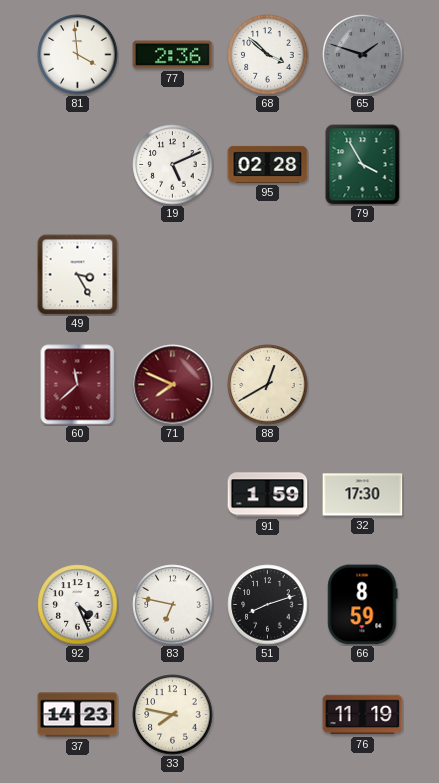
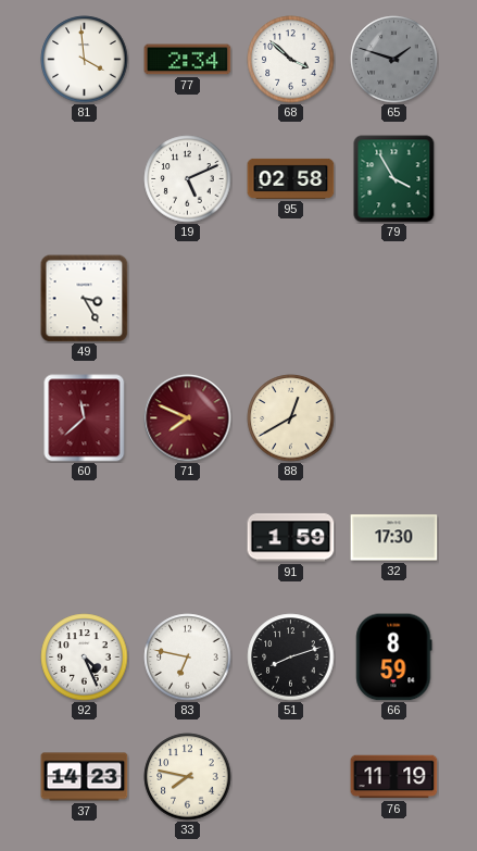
77: 2:36 -> 2:34
95: 02:28 -> 02:58
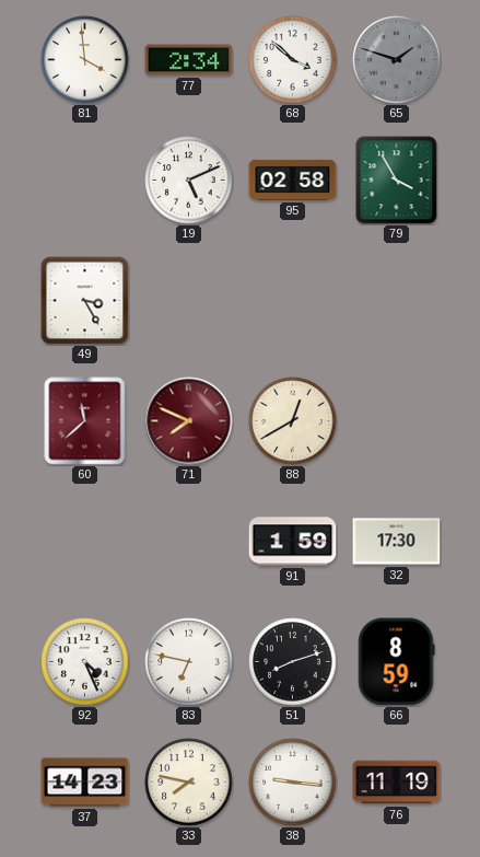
38: none -> 9:16
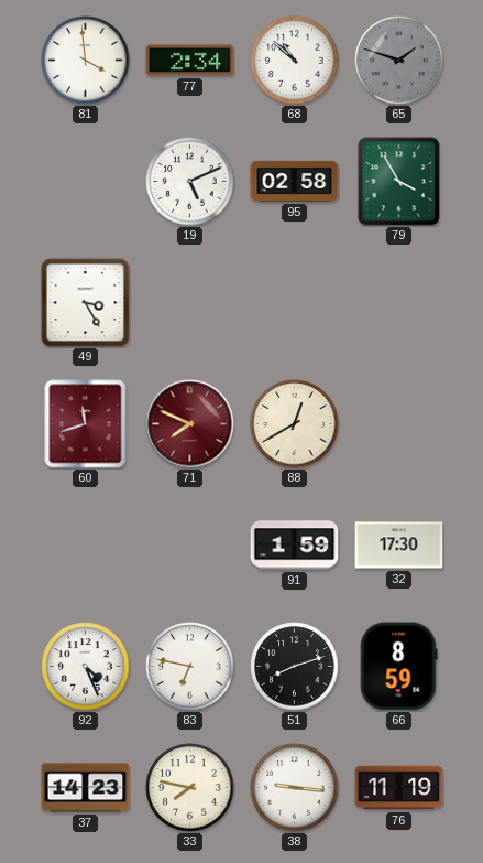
68: 3:52 -> 10:52
60: 11:38 -> 11:42
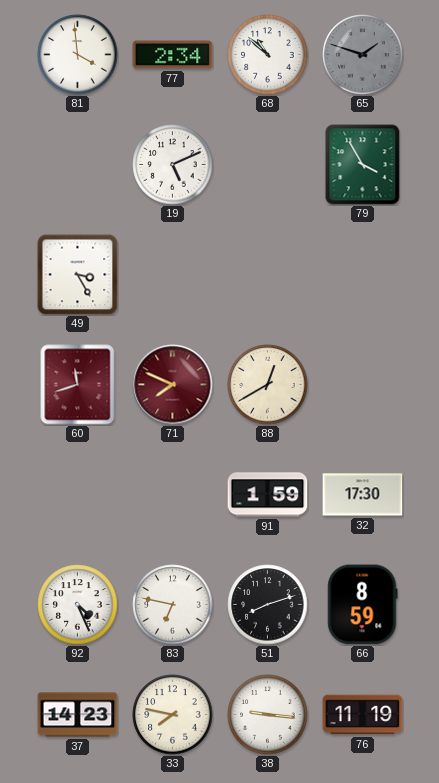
95: 02:58 -> none
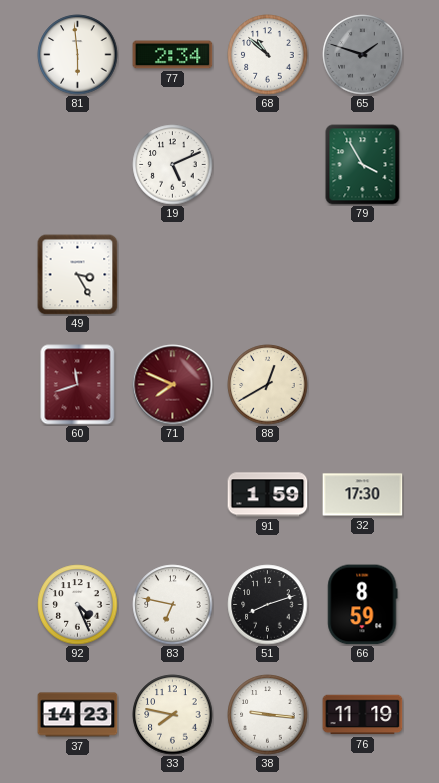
81: 3:59 -> 5:59
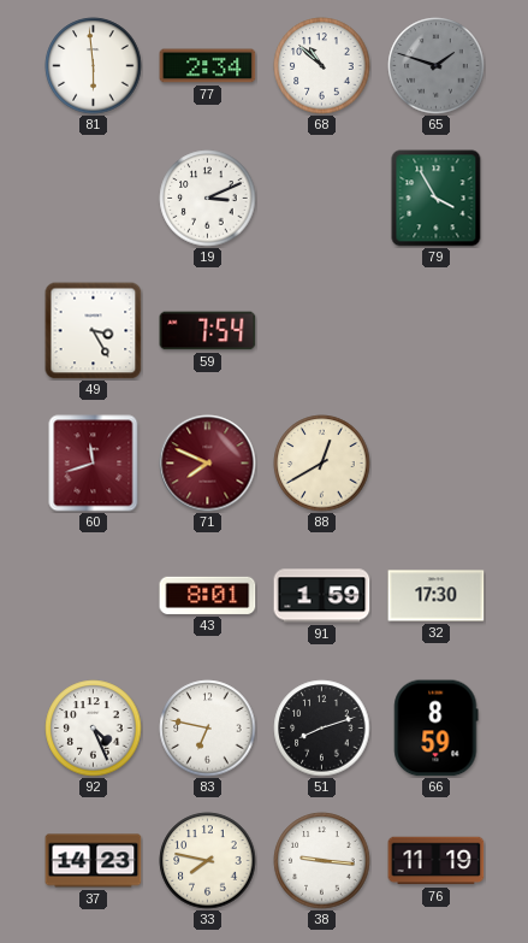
19: 5:11 -> 3:11
59: none -> 7:54
43: none -> 8:01
